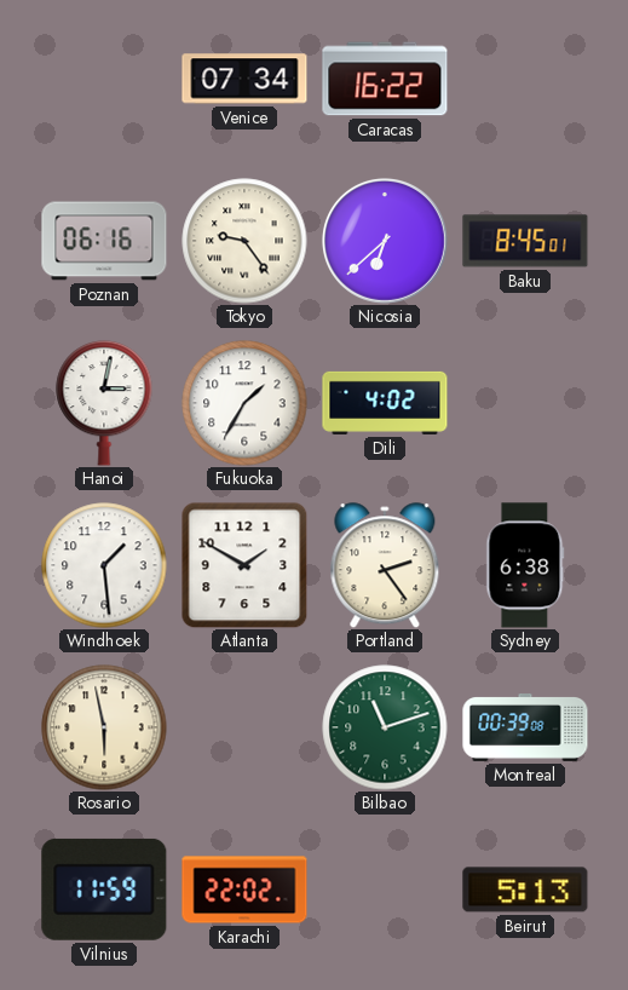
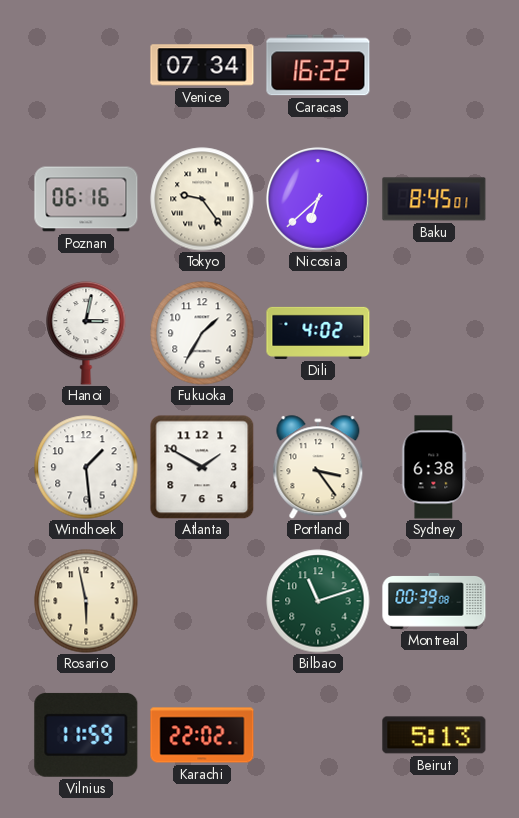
Portland: 2:24 -> 3:24
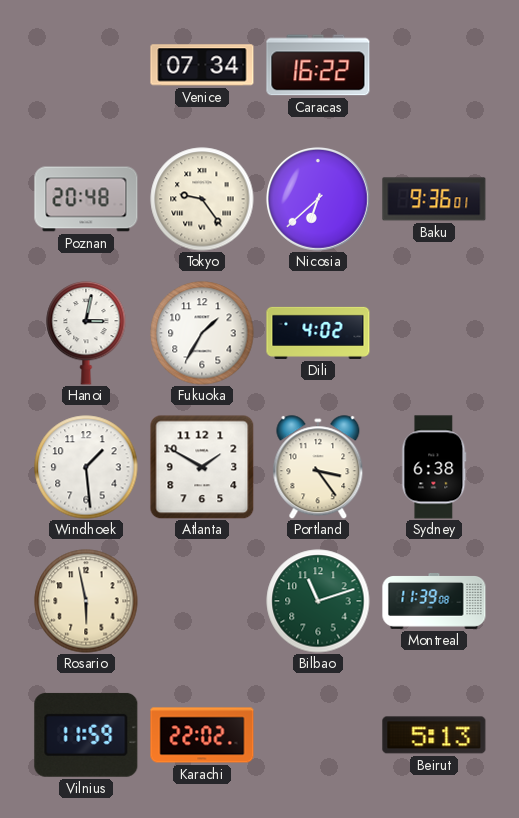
Poznan: 06:16 -> 20:48
Baku: 8:45 -> 9:36
Montreal: 00:39 -> 11:39
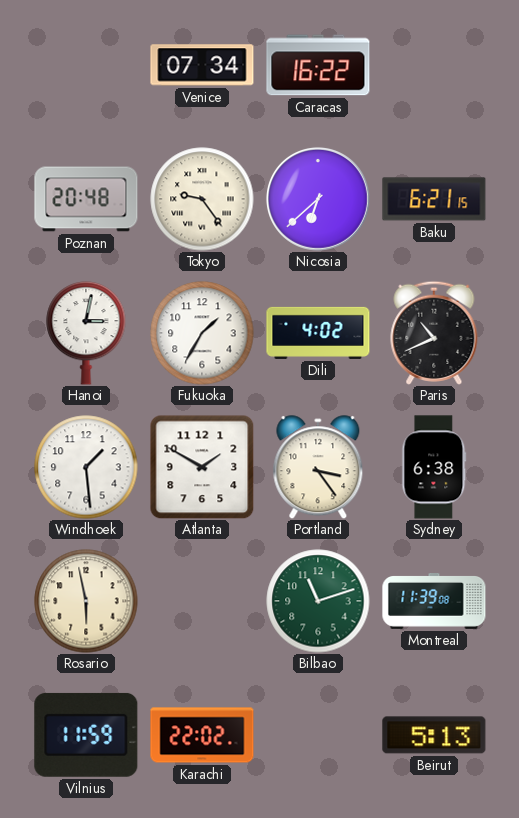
Baku: 9:36 -> 6:21
Paris: none -> 10:41
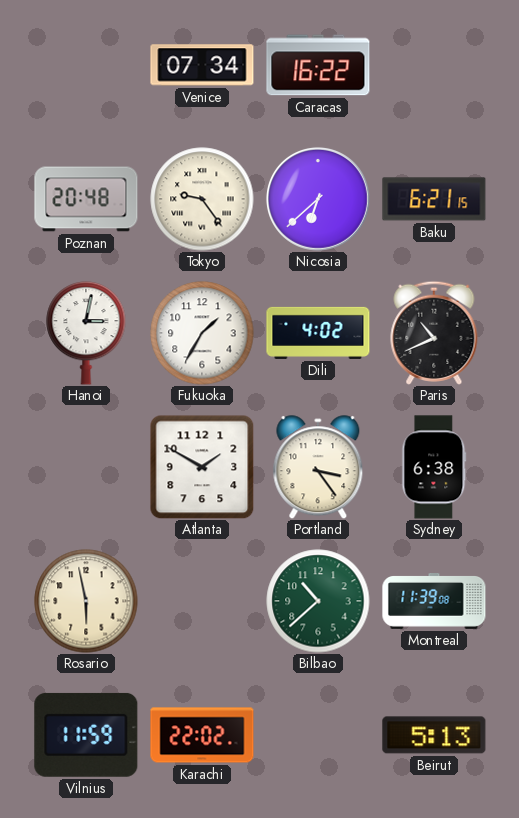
Windhoek: 1:29 -> none
Bilbao: 11:12 -> 10:38
